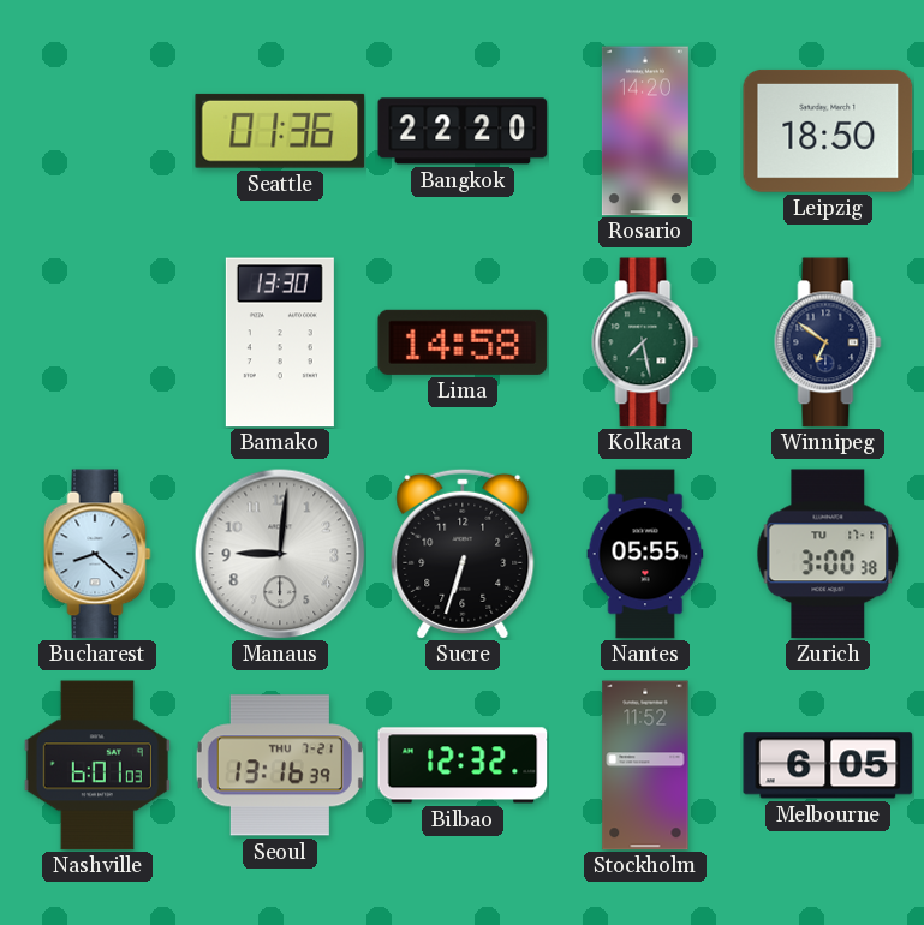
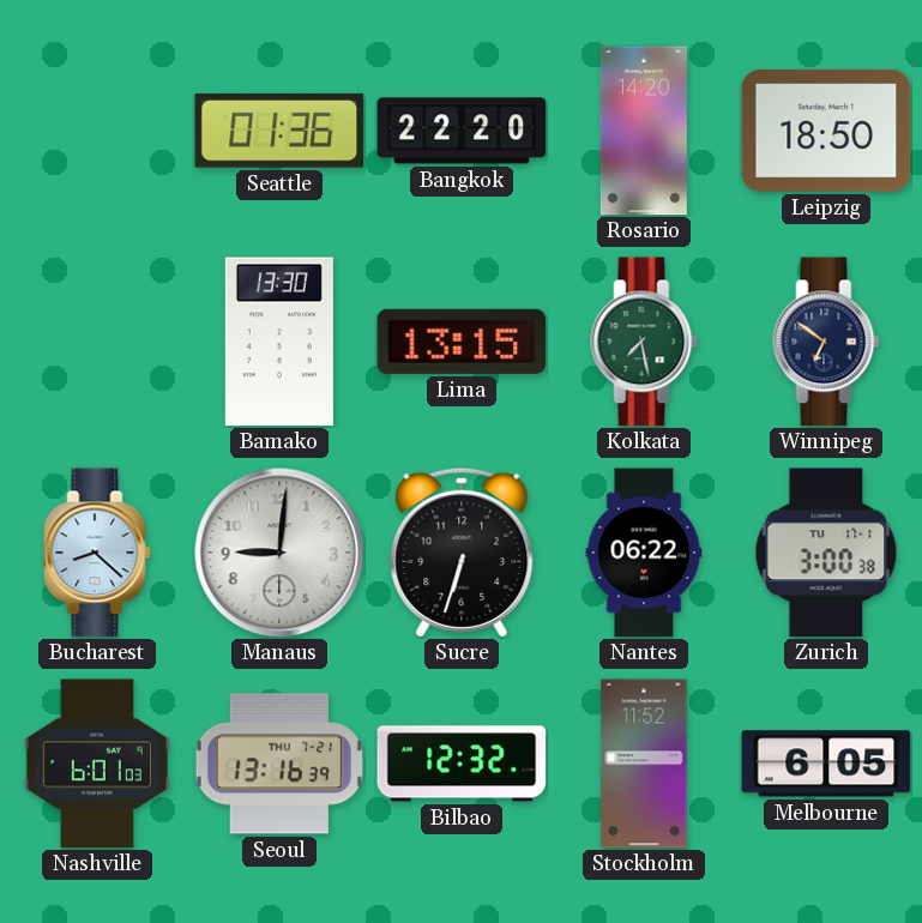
Lima: 14:58 -> 13:15
Nantes: 05:55 -> 06:22
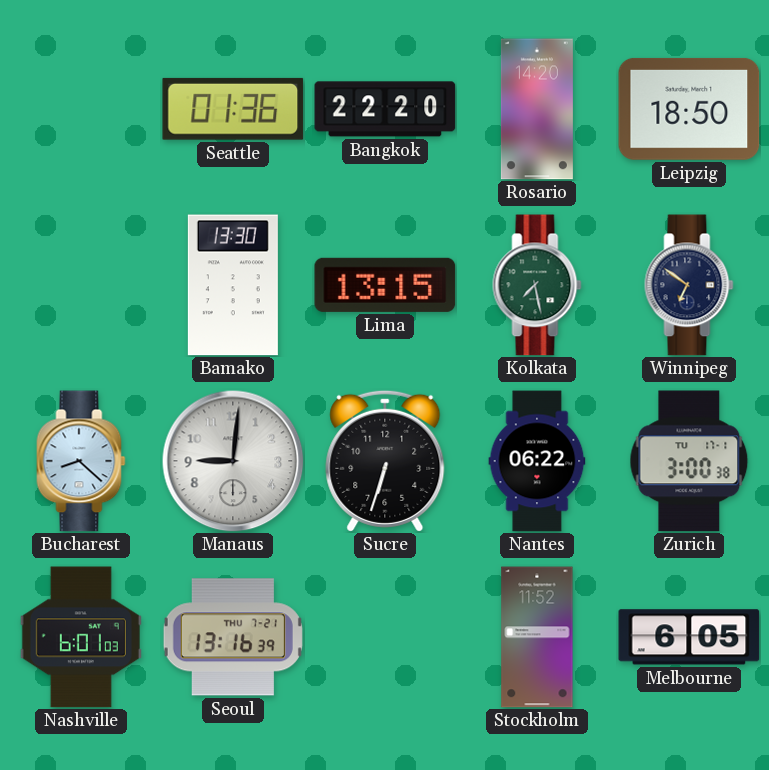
Bilbao: 12:32 -> none
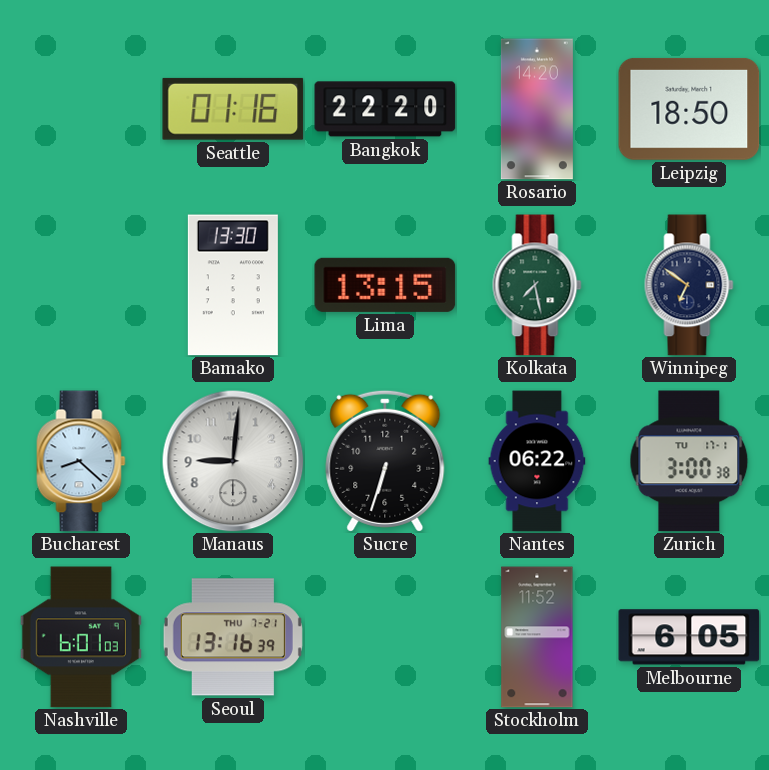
Seattle: 01:36 -> 01:16
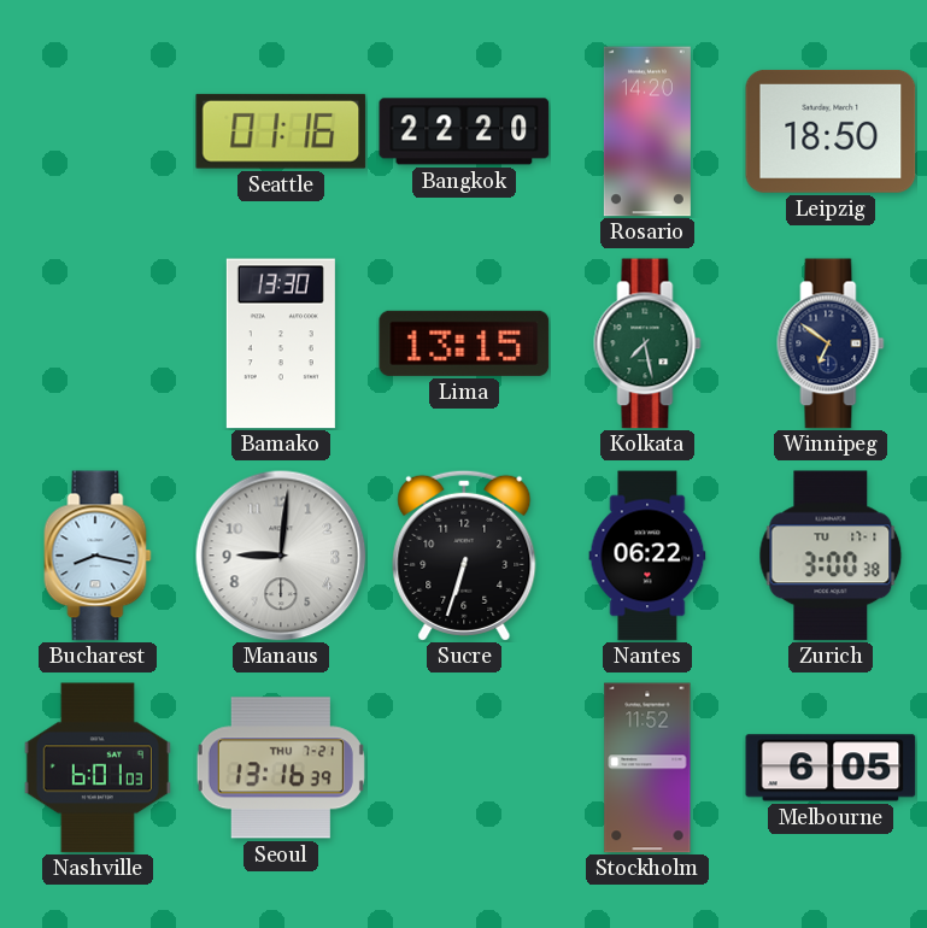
Bucharest: 8:22 -> 8:17
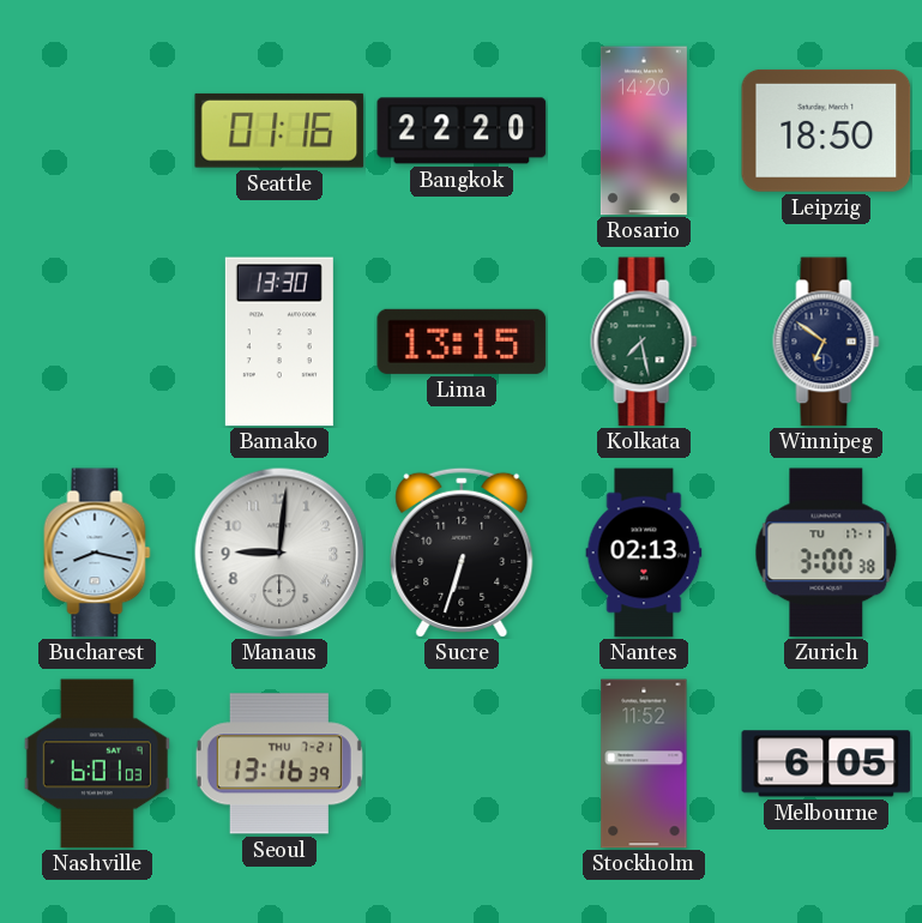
Nantes: 06:22 -> 02:13
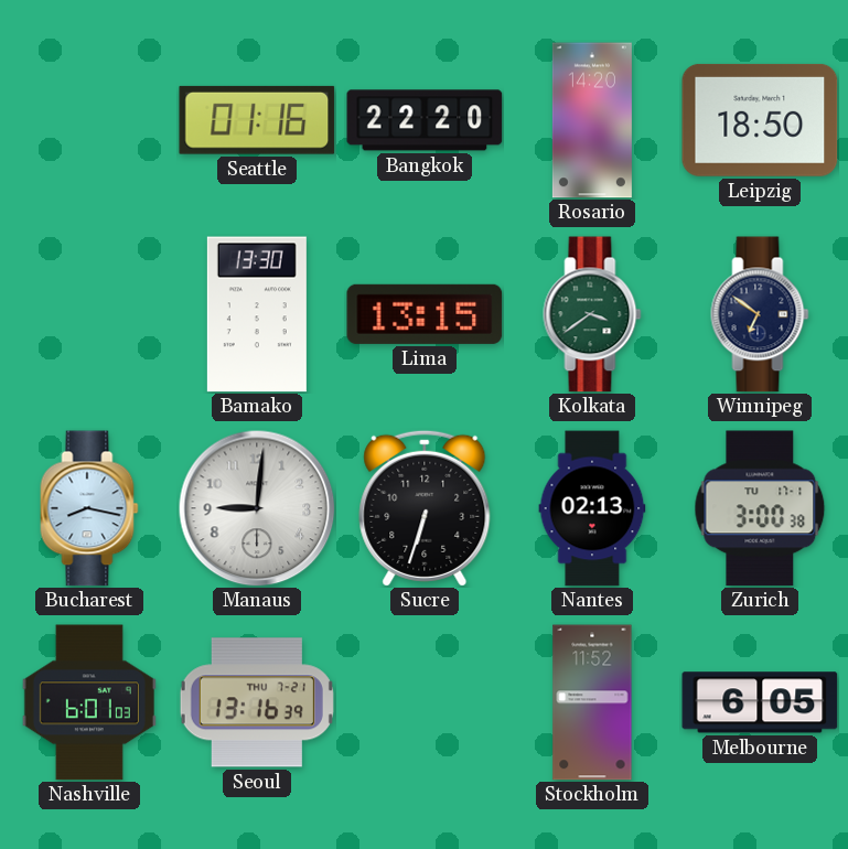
Kolkata: 7:28 -> 3:39
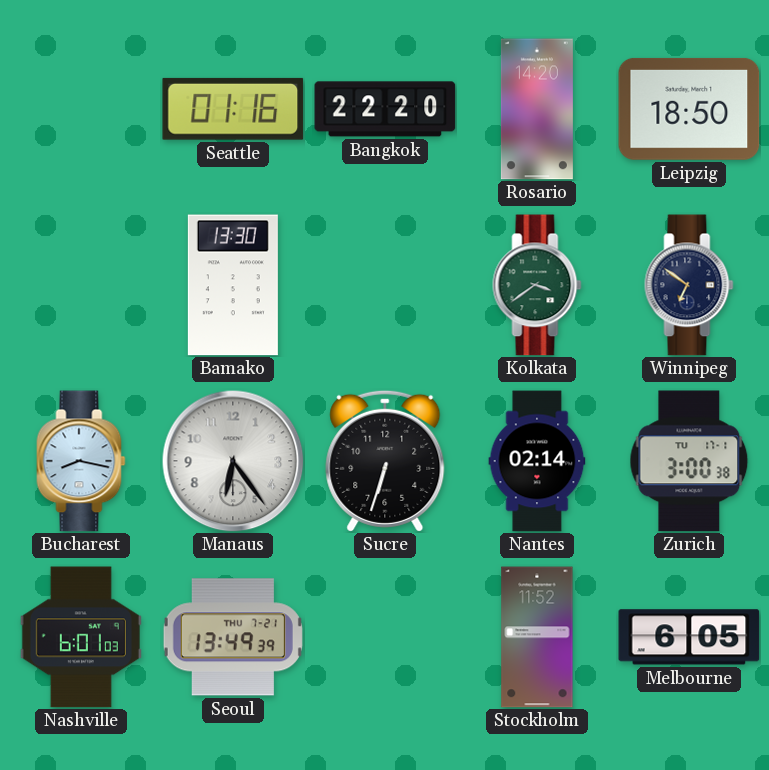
Lima: 13:15 -> none
Manaus: 9:01 -> 6:24
Nantes: 02:13 -> 02:14
Seoul: 13:16 -> 13:49
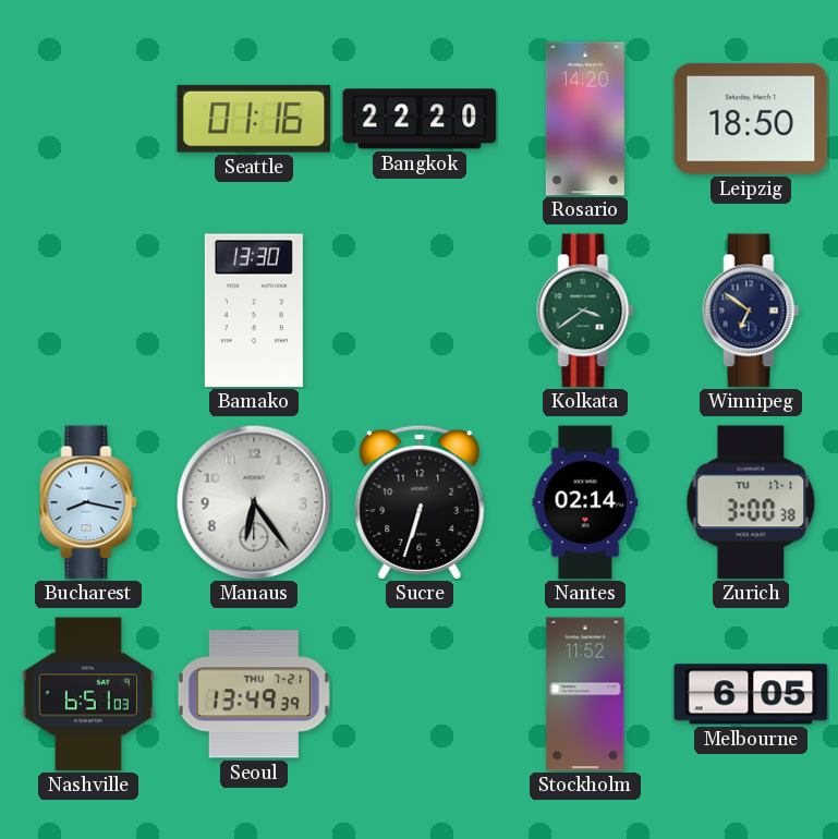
Nashville: 6:01 -> 6:51
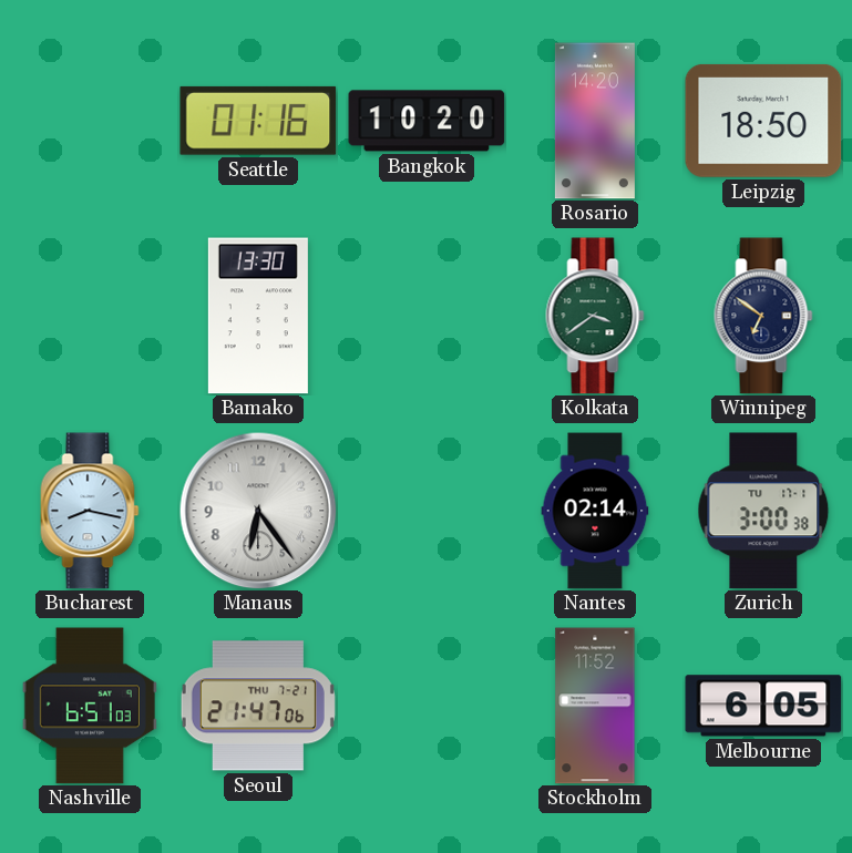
Bangkok: 22:20 -> 10:20
Sucre: 6:33 -> none
Seoul: 13:49 -> 21:47
